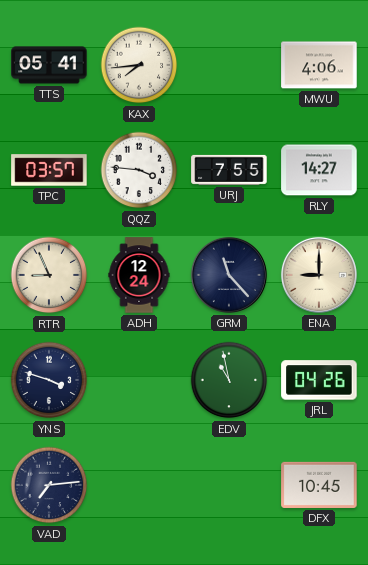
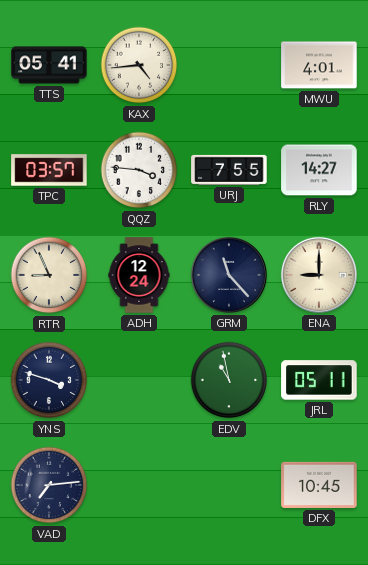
KAX: 7:44 -> 4:44
MWU: 4:06 -> 4:01
JRL: 04:26 -> 05:11
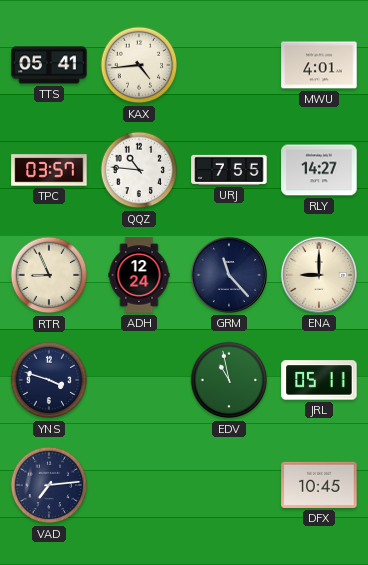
QQZ: 3:46 -> 10:46
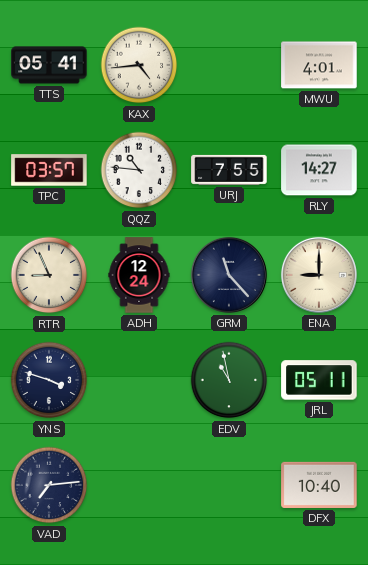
DFX: 10:45 -> 10:40
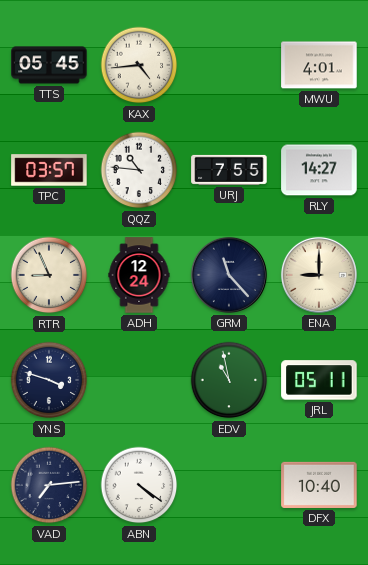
TTS: 05:41 -> 05:45
ABN: none -> 4:21
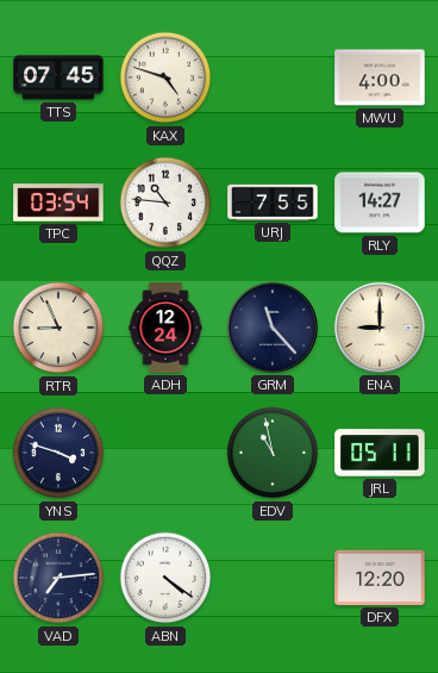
TTS: 05:45 -> 07:45
KAX: 4:44 -> 4:48
MWU: 4:01 -> 4:00
TPC: 03:57 -> 03:54
DFX: 10:40 -> 12:20
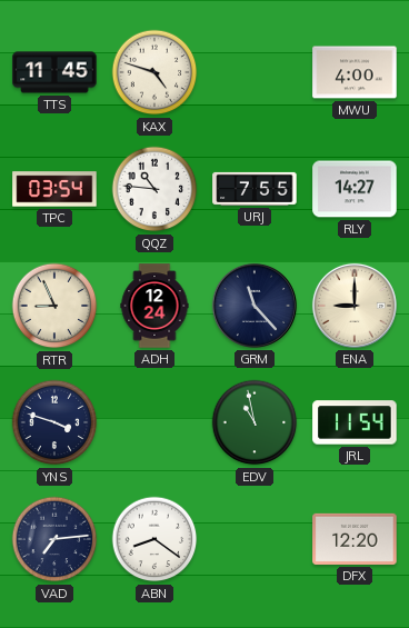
TTS: 07:45 -> 11:45
JRL: 05:11 -> 11:54
ABN: 4:21 -> 8:21
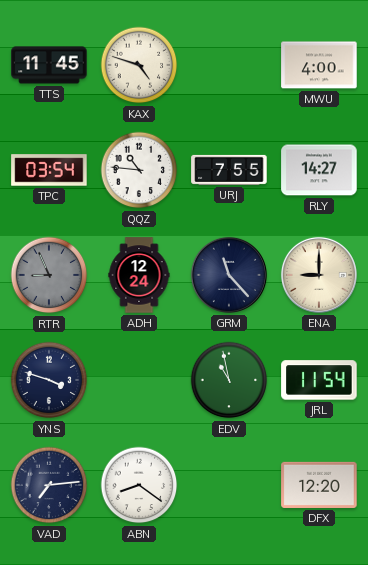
RTR dial: cream -> grey
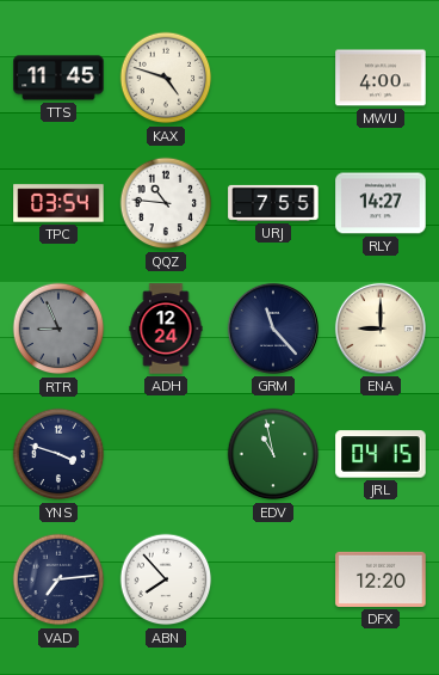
JRL: 11:54 -> 04:15
ABN: 8:21 -> 7:53
